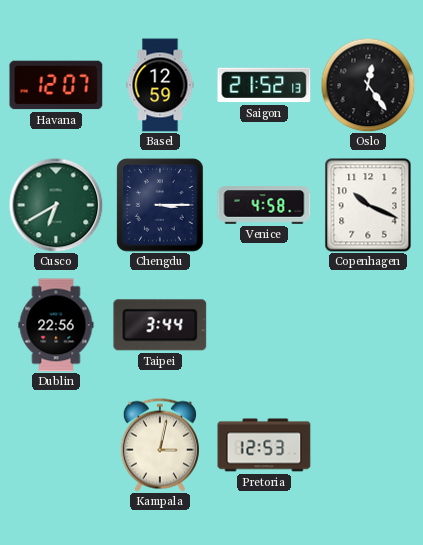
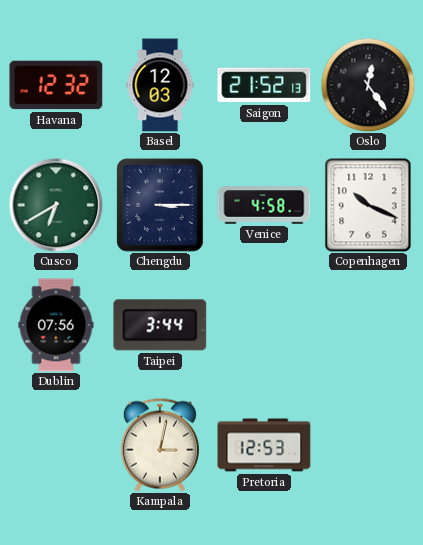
Havana: 12:07 -> 12:32
Basel: 12:59 -> 12:03
Dublin: 22:56 -> 07:56
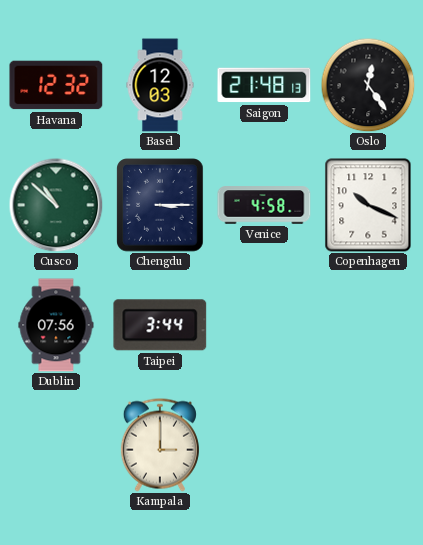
Saigon: 21:52 -> 21:48
Cusco: 6:40 -> 10:52
Kampala: 3:02 -> 3:00
Pretoria: 12:53 -> none
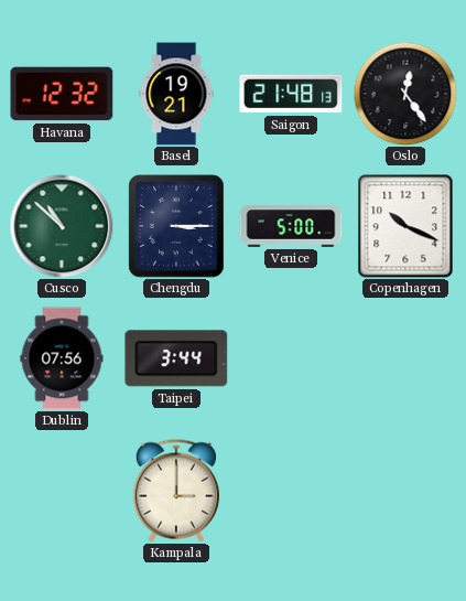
Basel: 12:03 -> 19:21
Venice: 4:58 -> 5:00
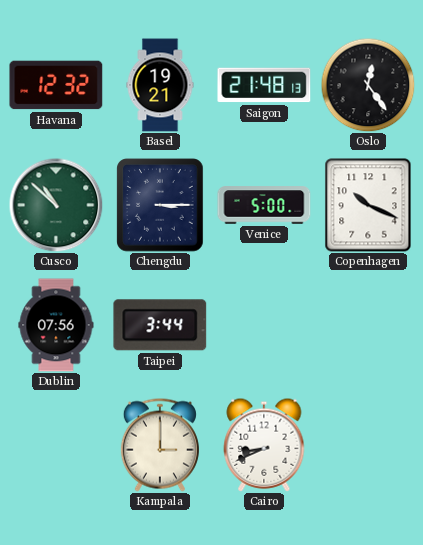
Cairo: none -> 8:41
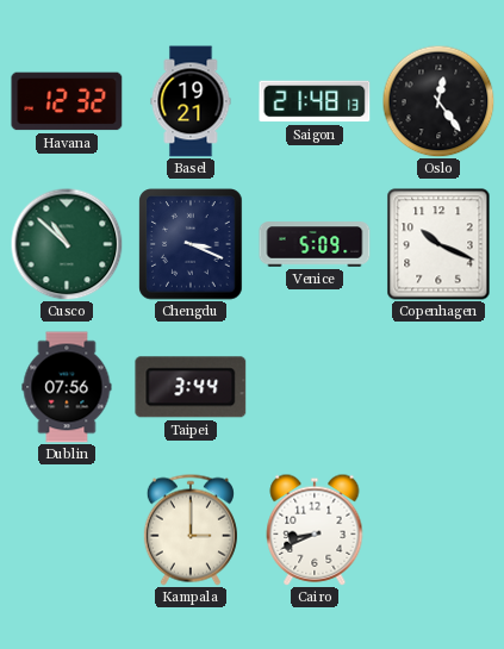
Chengdu: 3:15 -> 3:19
Venice: 5:00 -> 5:09
